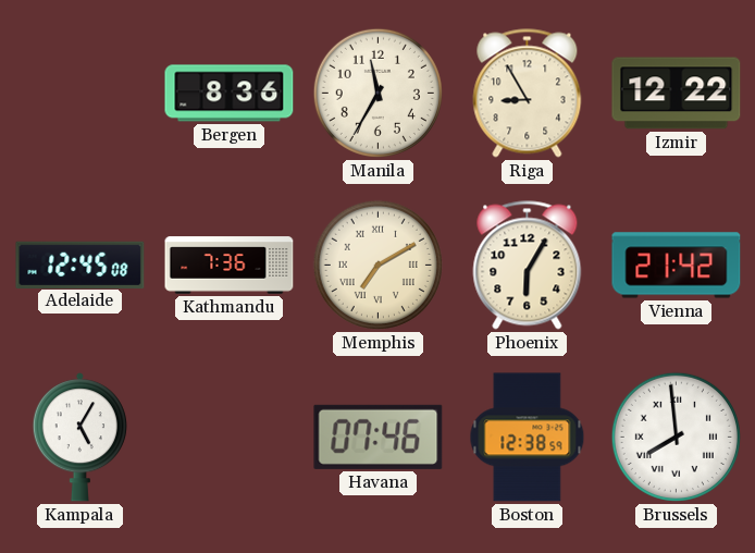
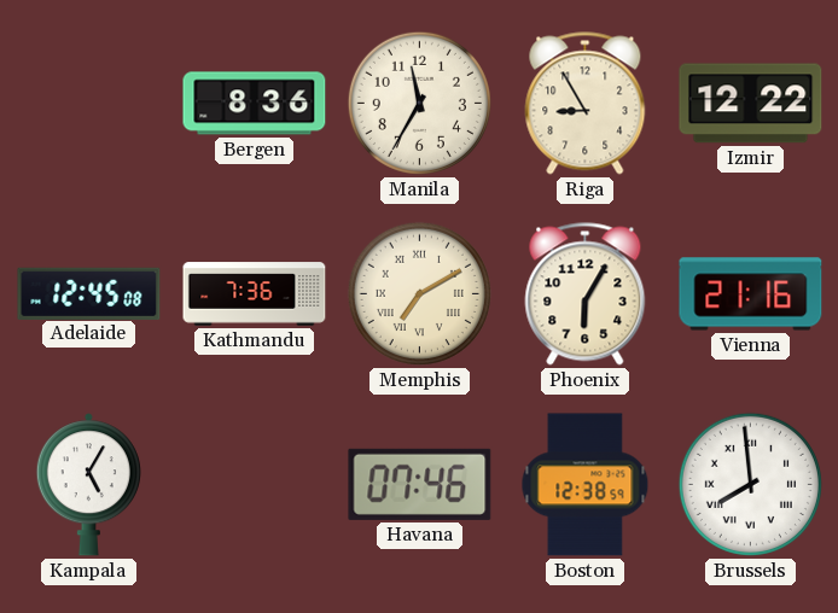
Vienna: 21:42 -> 21:16
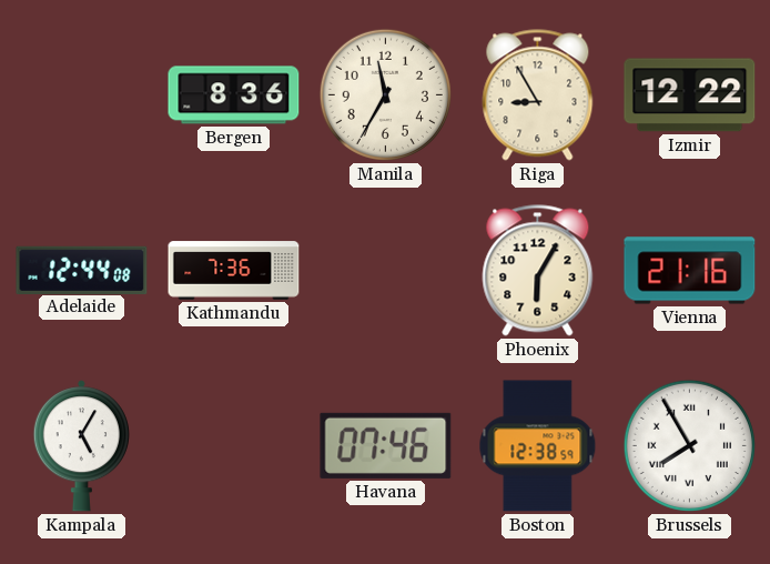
Adelaide: 12:45 -> 12:44
Memphis: 7:10 -> none
Brussels: 7:59 -> 7:55
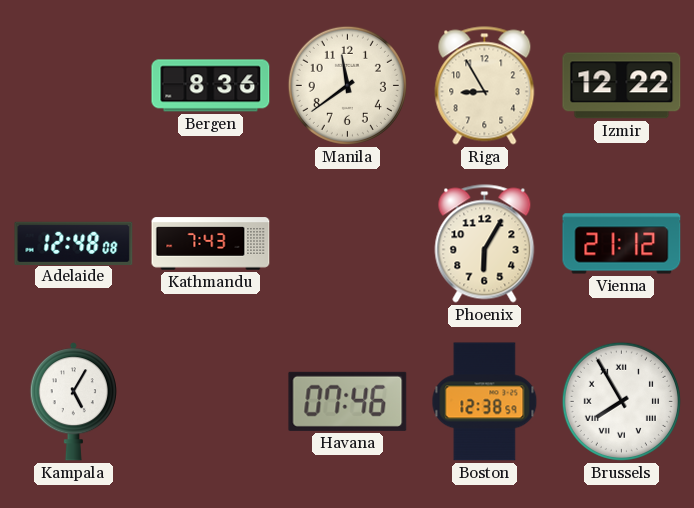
Manila: 11:35 -> 11:39
Adelaide: 12:44 -> 12:48
Kathmandu: 7:36 -> 7:43
Vienna: 21:16 -> 21:12
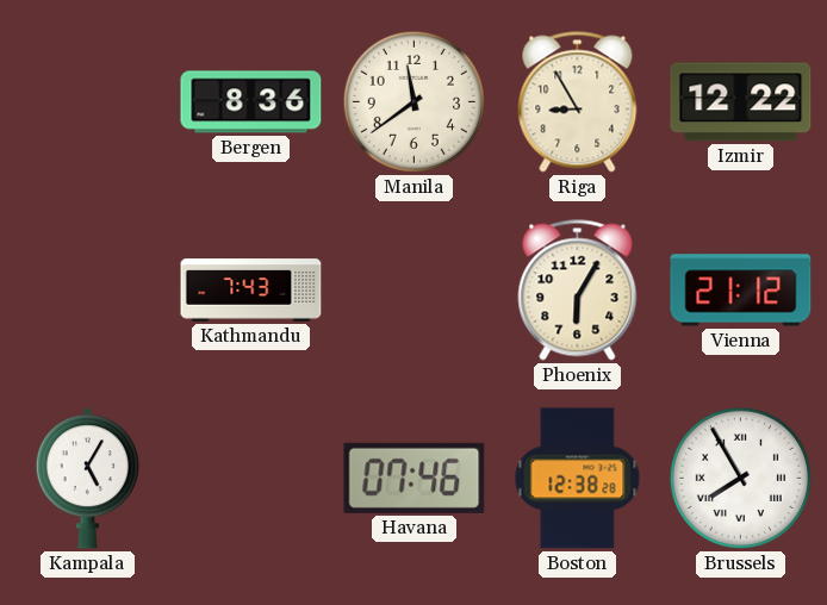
Adelaide: 12:48 -> none
Boston: 12:38:59 -> 12:38:28
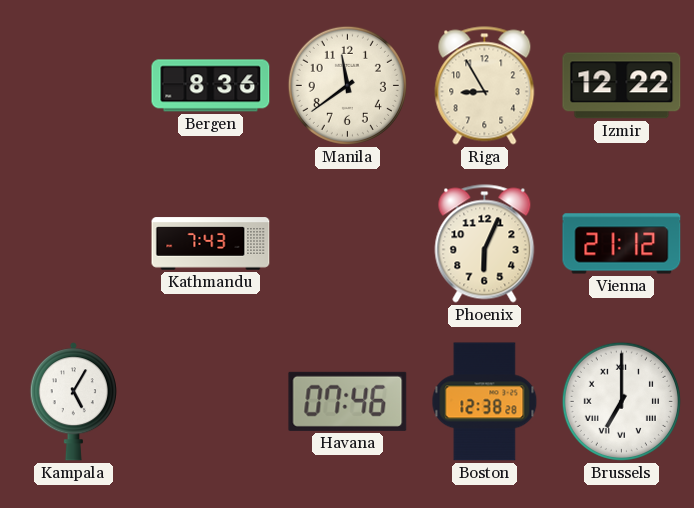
Phoenix: 6:05 -> 6:04
Brussels: 7:55 -> 7:00
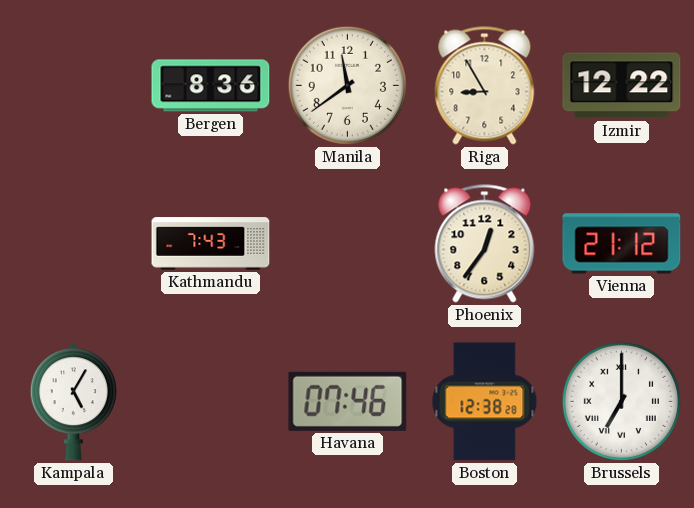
Phoenix: 6:04 -> 12:36
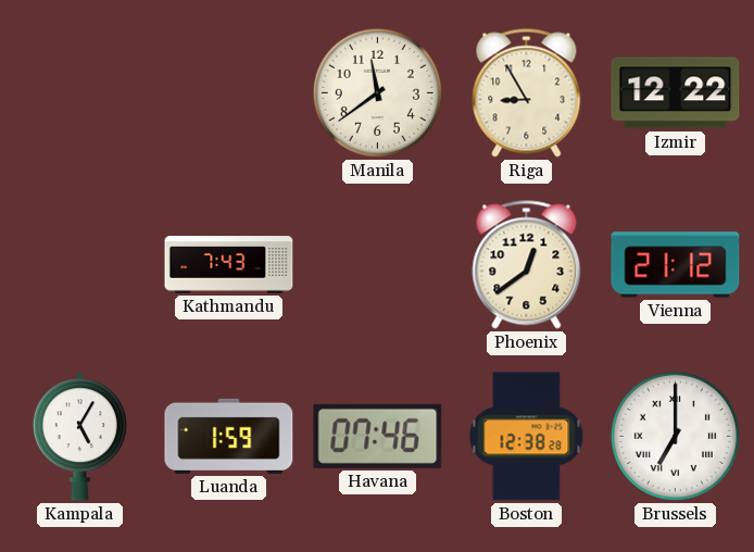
Bergen: 8:36 -> none
Phoenix: 12:36 -> 12:39
Luanda: none -> 1:59
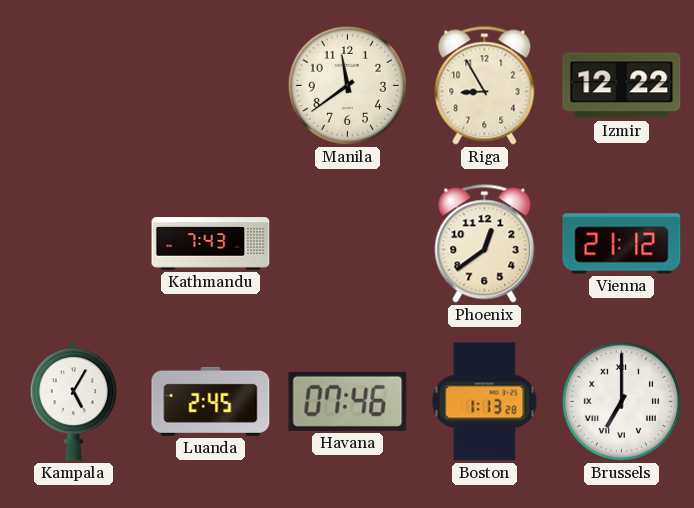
Luanda: 1:59 -> 2:45
Boston: 12:38 -> 1:13
